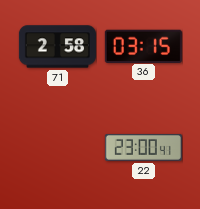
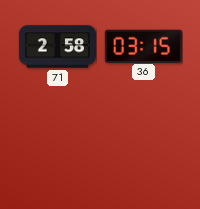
22: 23:00 -> none
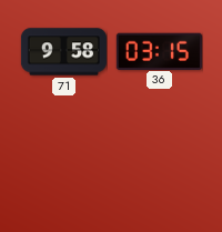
71: 2:58 -> 9:58
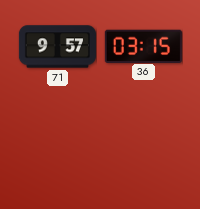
71: 9:58 -> 9:57
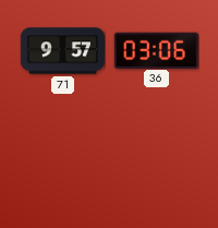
36: 03:15 -> 03:06
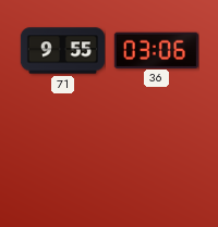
71: 9:57 -> 9:55
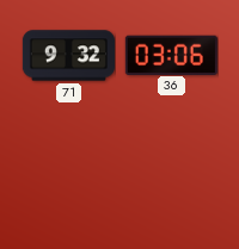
71: 9:55 -> 9:32
